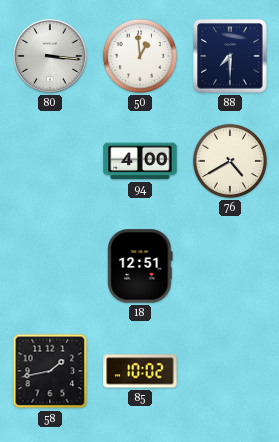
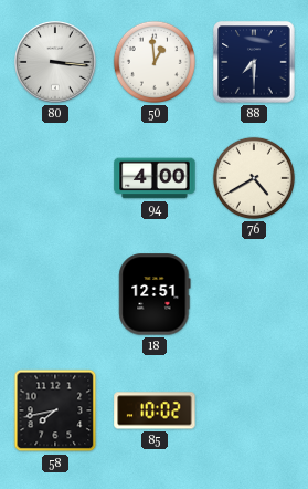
58: 1:43 -> 7:43
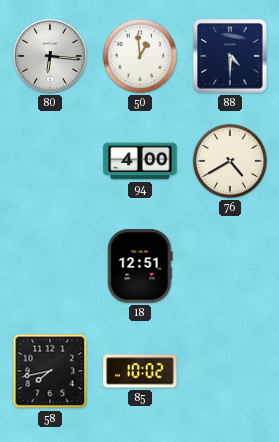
80: 3:16 -> 6:16
88: 7:30 -> 4:30
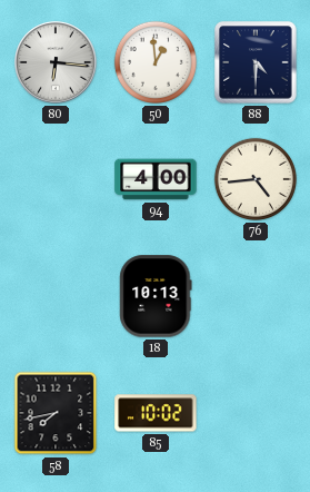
76: 4:40 -> 4:44
18: 12:51 -> 10:13
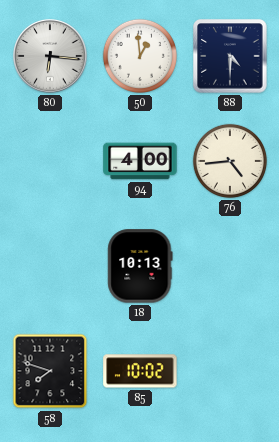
58: 7:43 -> 7:48
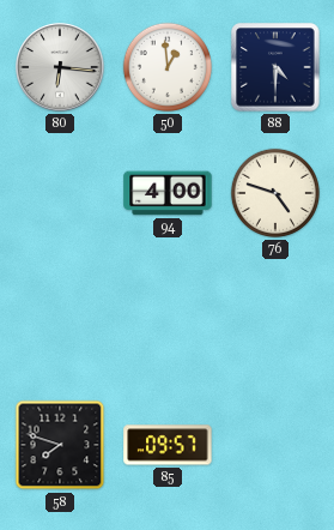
76: 4:44 -> 4:48
18: 10:13 -> none
85: 10:02 -> 09:57
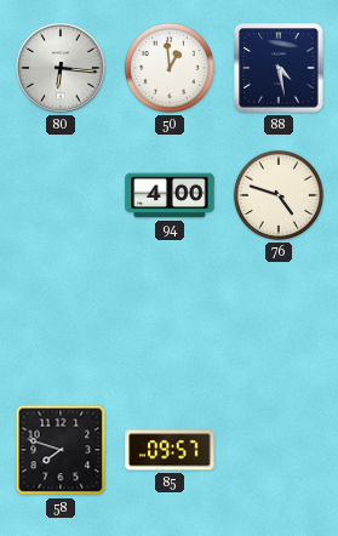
88: 4:30 -> 4:28
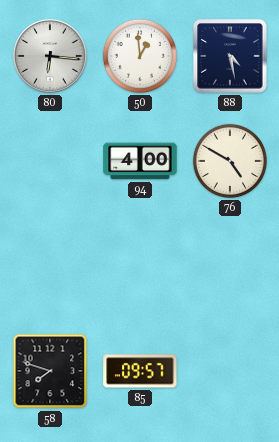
76: 4:48 -> 4:50
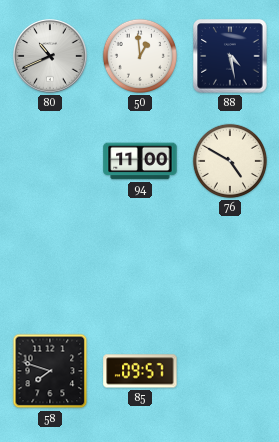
80: 6:16 -> 10:41
94: 4:00 -> 11:00
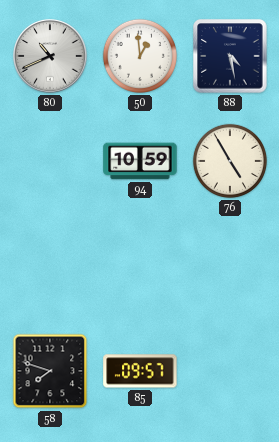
94: 11:00 -> 10:59
76: 4:50 -> 4:55
